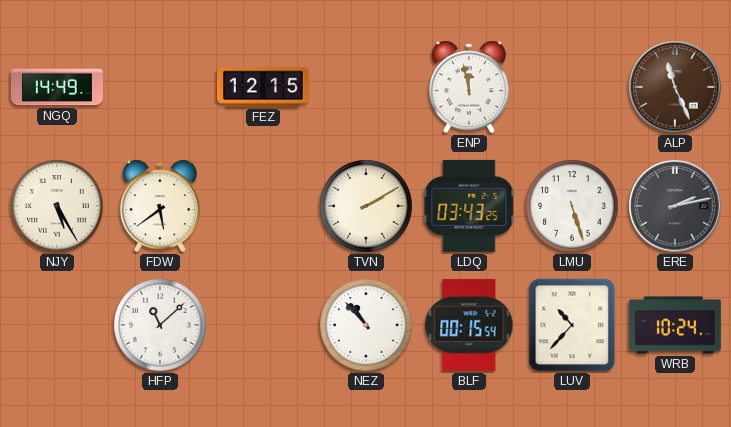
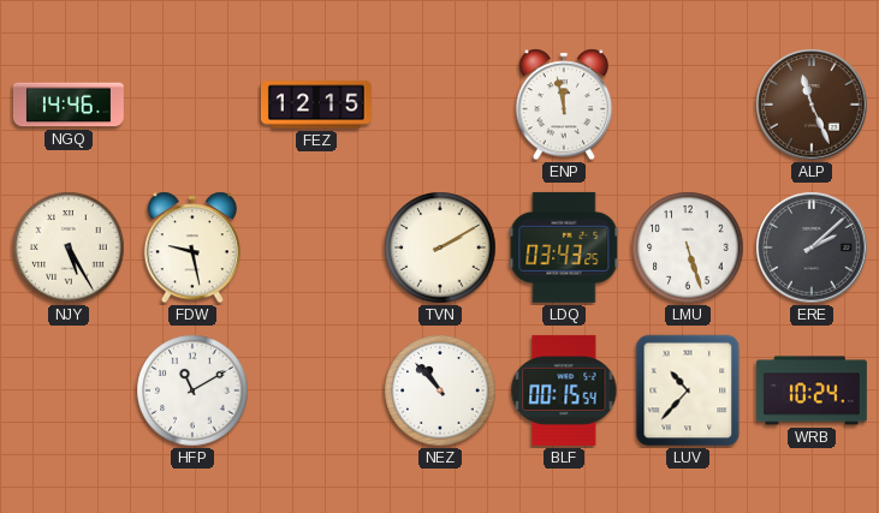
NGQ: 14:49 -> 14:46
FDW: 5:39 -> 9:28
ERE: 2:13 -> 2:08
HFP: 11:08 -> 11:10
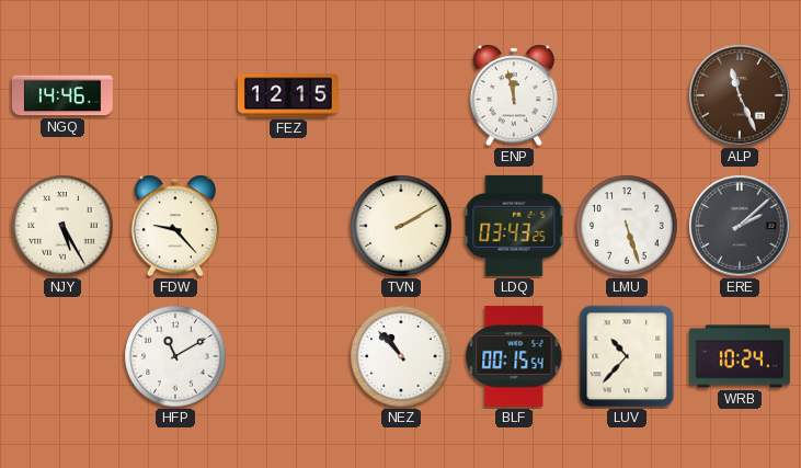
FDW: 9:28 -> 9:23
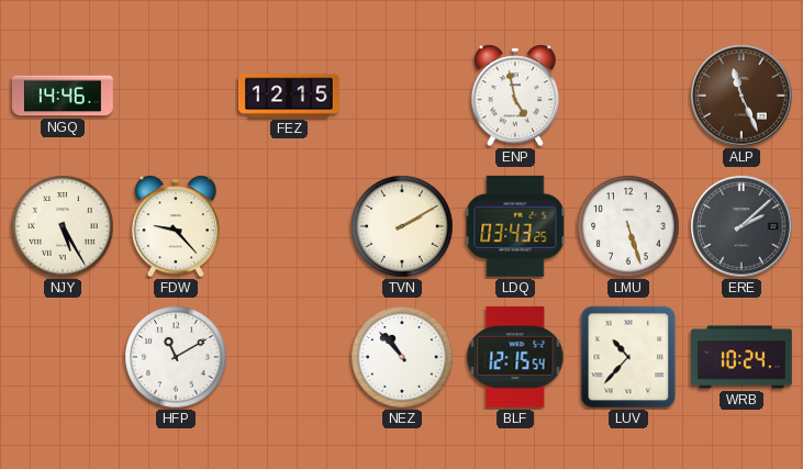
ENP: 11:58 -> 4:58
BLF: 00:15 -> 12:15
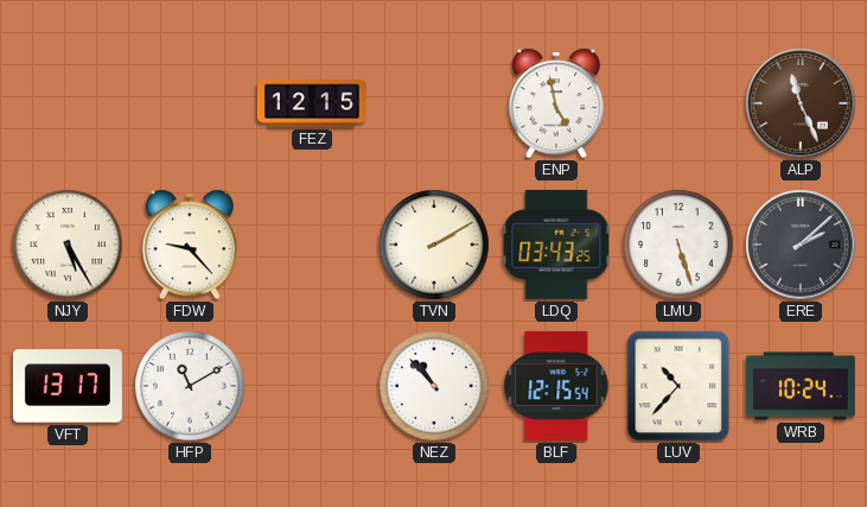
NGQ: 14:46 -> none
VFT: none -> 13:17
